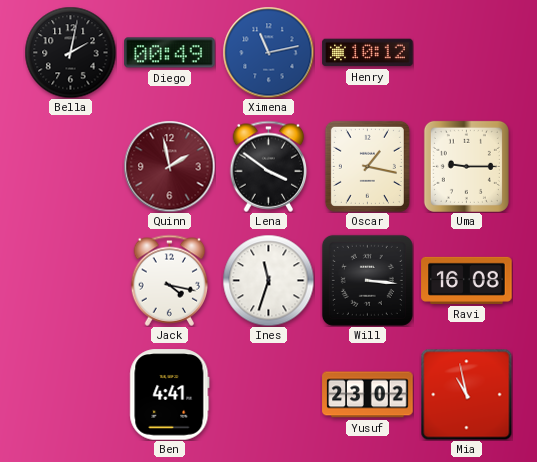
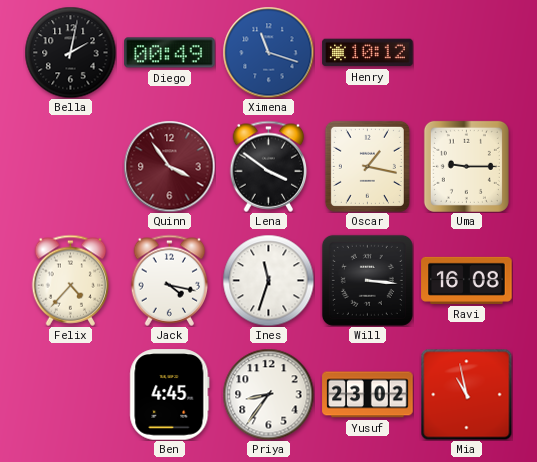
Ximena: 11:13 -> 11:18
Quinn: 1:58 -> 3:54
Felix: none -> 4:37
Ben: 4:41 -> 4:45
Priya: none -> 8:36
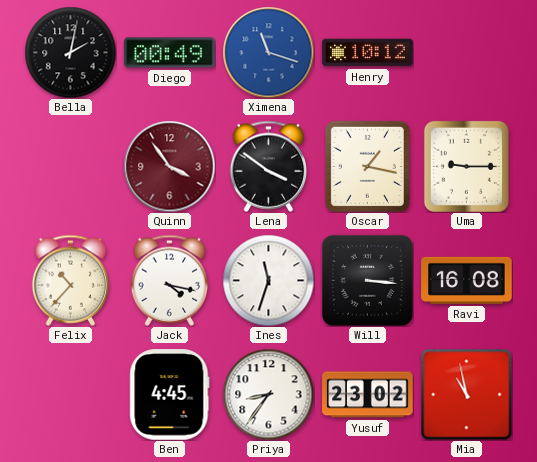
Felix: 4:37 -> 10:37
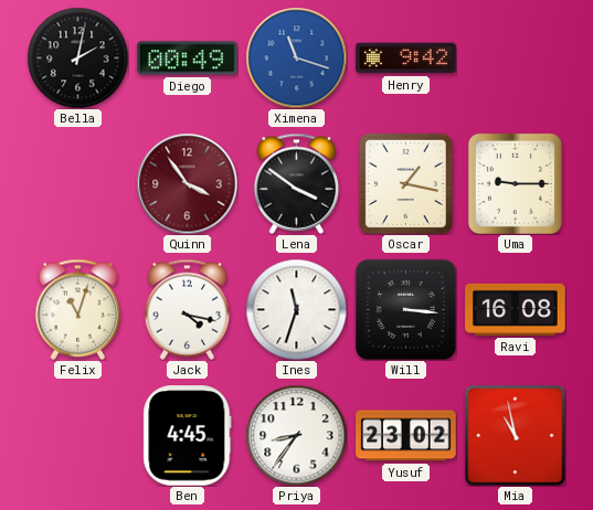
Henry: 10:12 -> 9:42
Felix: 10:37 -> 11:03
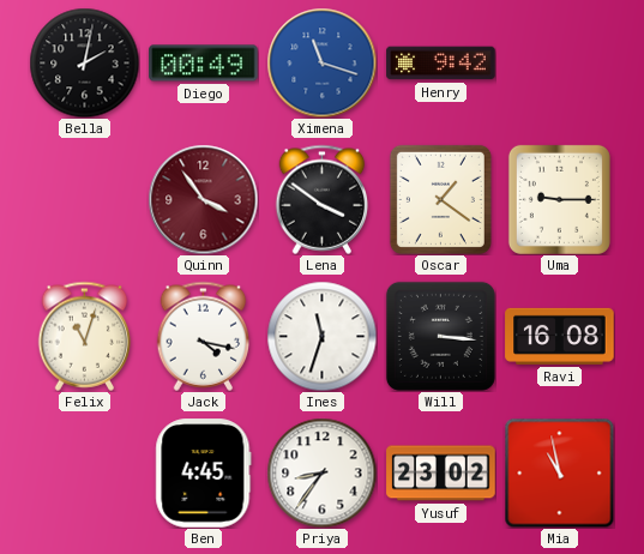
Oscar: 1:17 -> 1:21
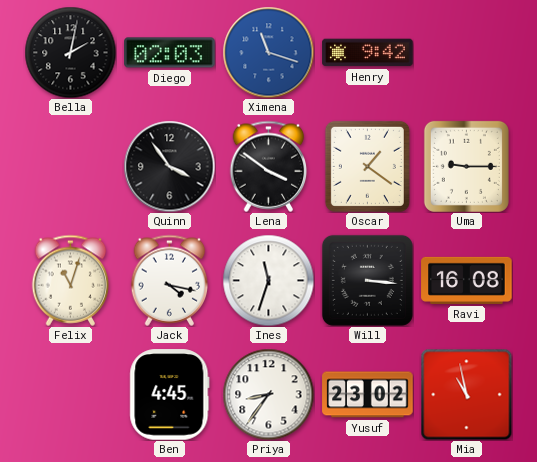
Diego: 00:49 -> 02:03
Quinn dial: burgundy -> black
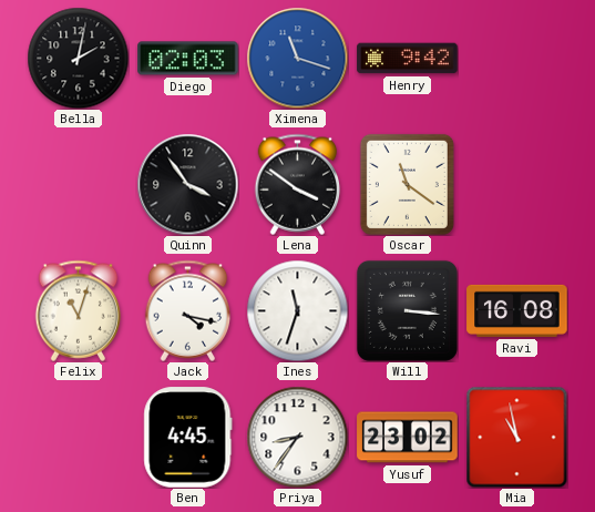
Oscar: 1:21 -> 11:21
Uma: 9:15 -> none
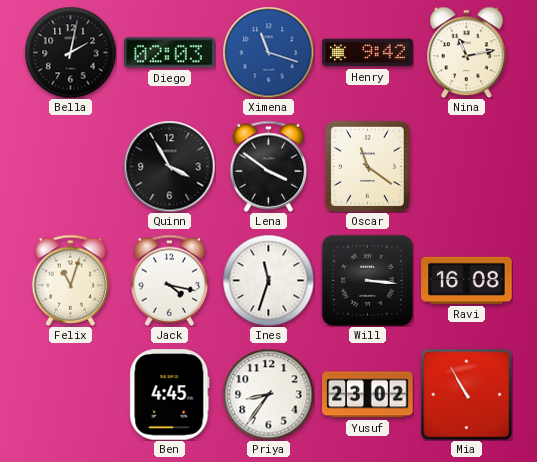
Nina: none -> 11:13
Quinn: 3:54 -> 3:55
Mia: 10:58 -> 10:55
